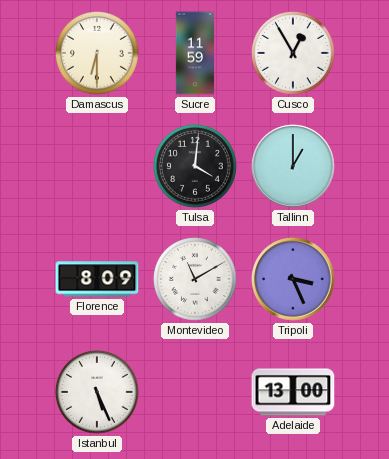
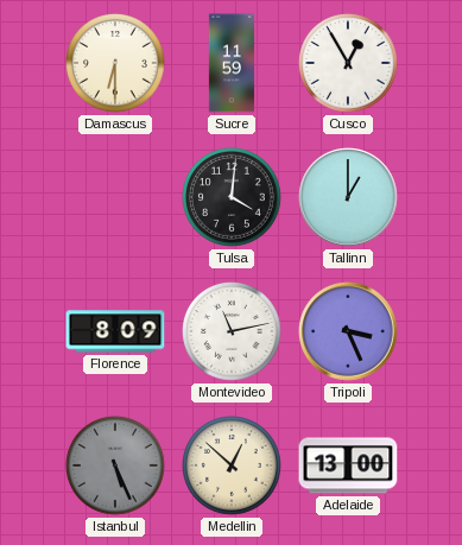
Montevideo: 11:10 -> 11:13
Istanbul dial: white -> grey
Medellin: none -> 12:52
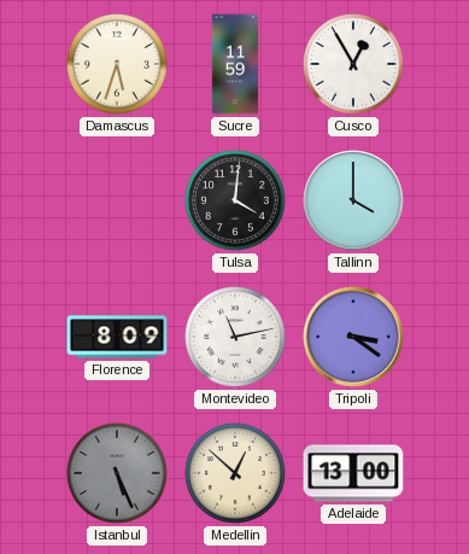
Damascus: 6:30 -> 5:33
Tallinn: 1:00 -> 4:00
Tripoli: 3:26 -> 3:21
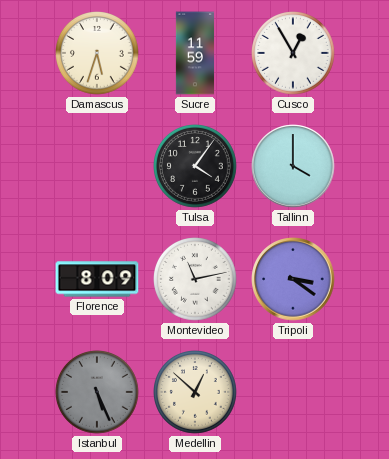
Tulsa: 4:01 -> 4:06
Adelaide: 13:00 -> none
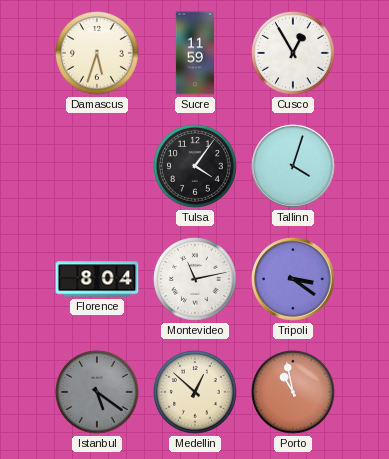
Tallinn: 4:00 -> 4:03
Florence: 8:09 -> 8:04
Istanbul: 5:26 -> 5:21
Porto: none -> 10:58
